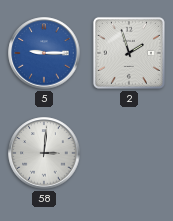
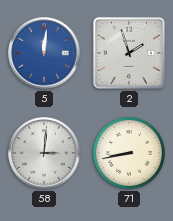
5: 9:15 -> 12:01
71: none -> 8:43
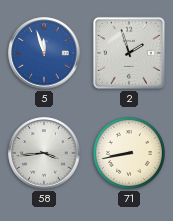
5: 12:01 -> 11:57
58: 3:01 -> 3:44
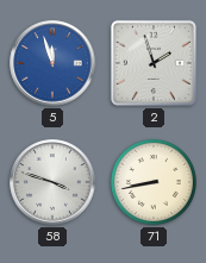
58: 3:44 -> 3:48
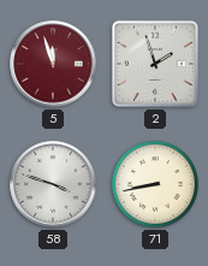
5 dial: blue -> burgundy
